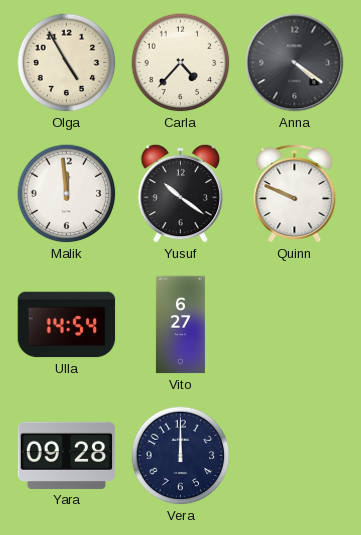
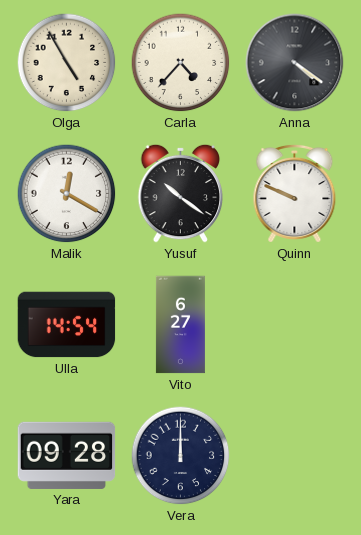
Malik: 11:59 -> 12:20
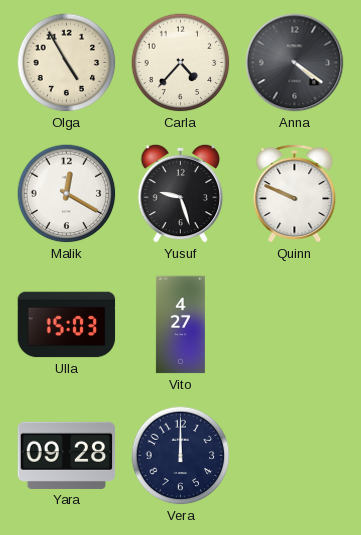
Yusuf: 10:21 -> 9:27
Ulla: 14:54 -> 15:03
Vito: 6:27 -> 4:27
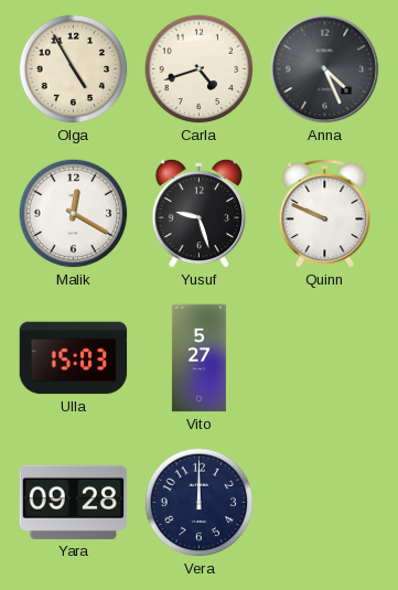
Carla: 4:37 -> 4:42
Anna: 4:21 -> 4:26
Vito: 4:27 -> 5:27
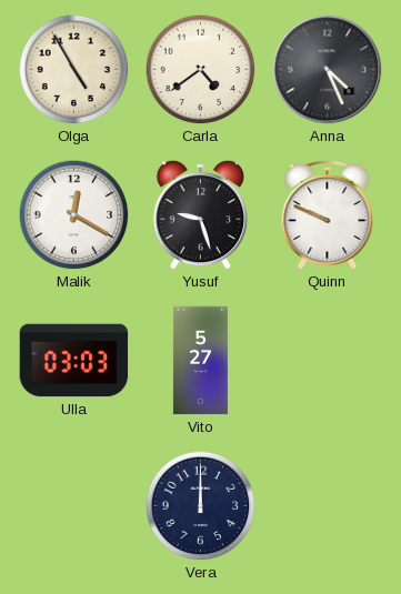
Carla: 4:42 -> 4:39
Ulla: 15:03 -> 03:03
Yara: 09:28 -> none
